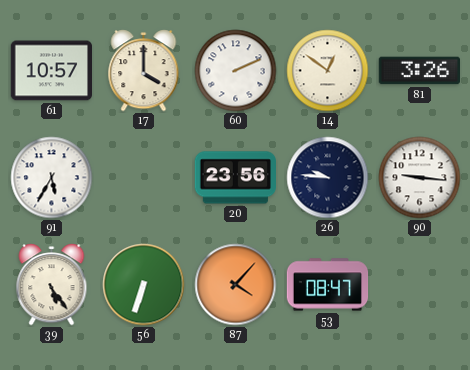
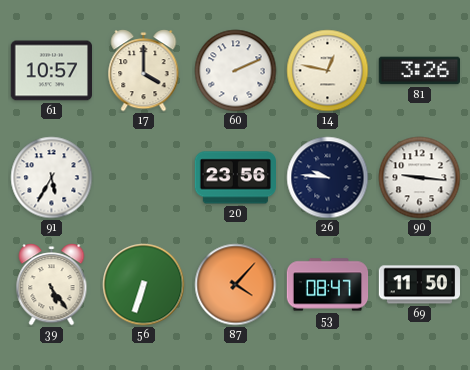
14: 12:51 -> 12:47
69: none -> 11:50
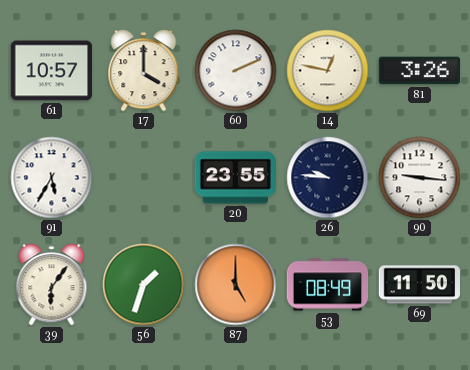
20: 23:56 -> 23:55
39: 5:24 -> 6:06
56: 6:33 -> 1:33
87: 4:07 -> 5:00
53: 08:47 -> 08:49
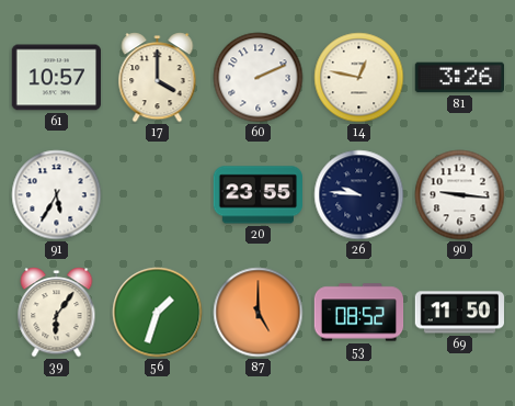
53: 08:49 -> 08:52
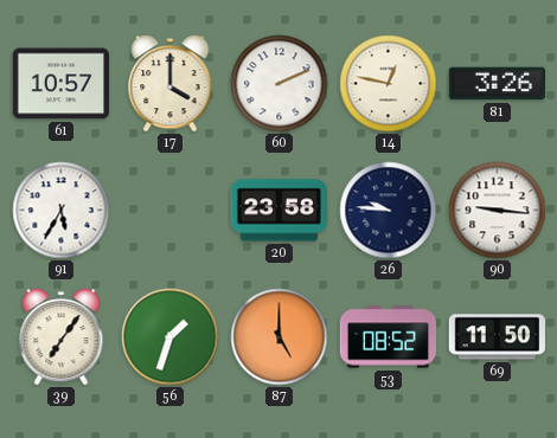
20: 23:55 -> 23:58
39: 6:06 -> 7:06
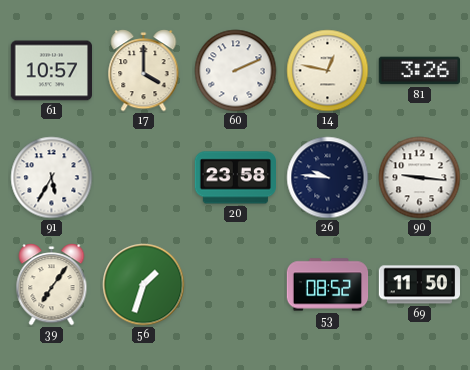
87: 5:00 -> none
